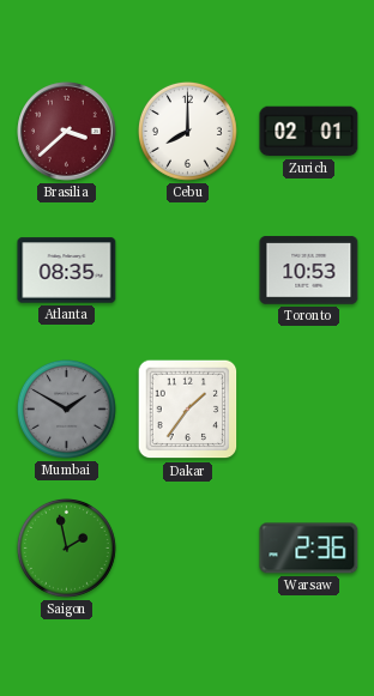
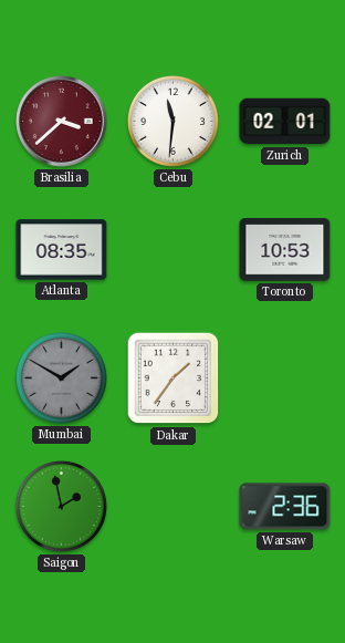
Cebu: 8:00 -> 11:31
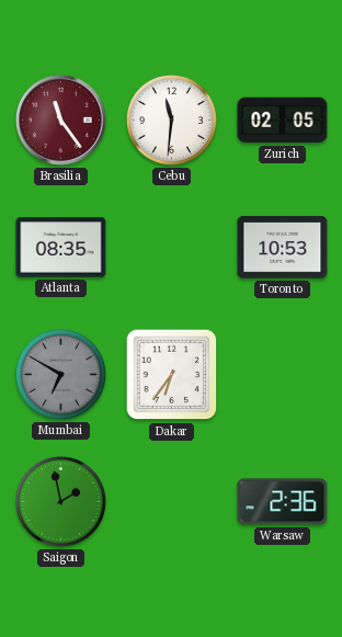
Brasilia: 3:38 -> 11:24
Zurich: 02:01 -> 02:05
Mumbai: 1:50 -> 6:50
Dakar: 1:36 -> 6:36
